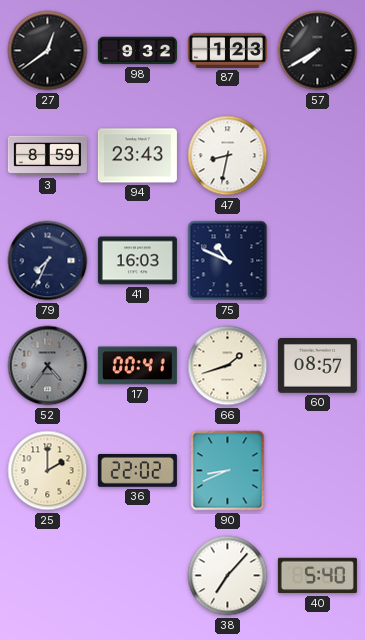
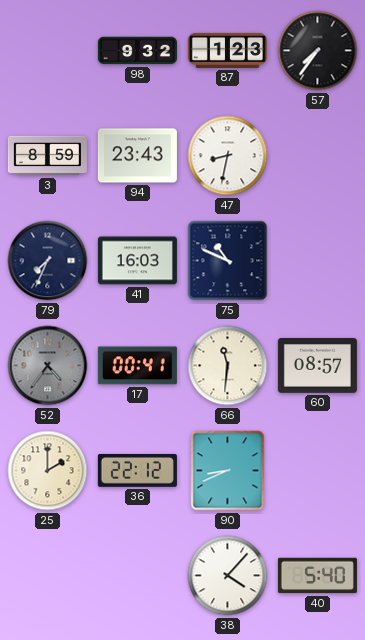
27: 12:39 -> none
57: 7:40 -> 7:36
66: 1:42 -> 11:31
36: 22:02 -> 22:12
38: 7:07 -> 4:07
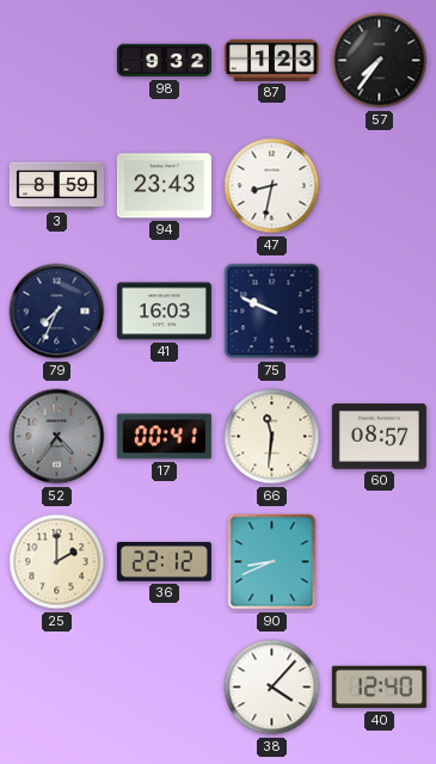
75: 10:49 -> 9:49
40: 5:40 -> 12:40
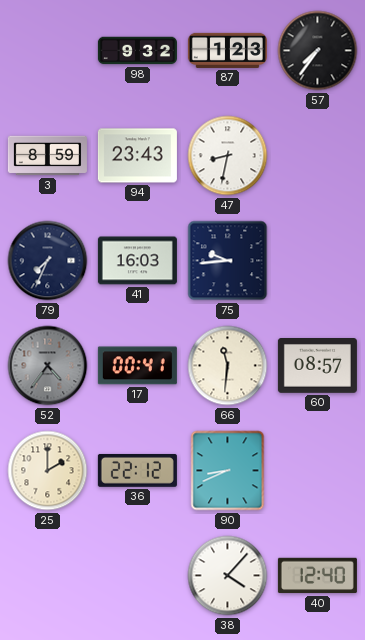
75: 9:49 -> 9:44
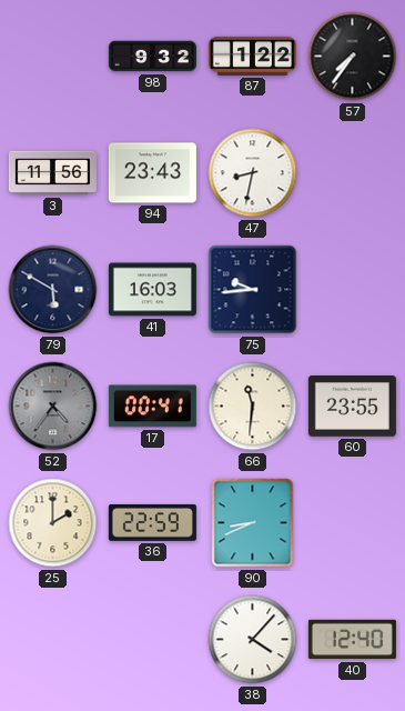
87: 1:23 -> 1:22
3: 8:59 -> 11:56
79: 7:34 -> 5:50
60: 08:57 -> 23:55
36: 22:12 -> 22:59
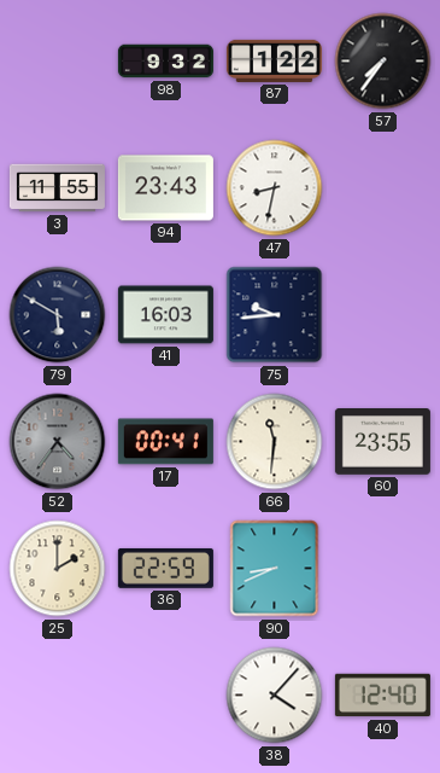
3: 11:56 -> 11:55
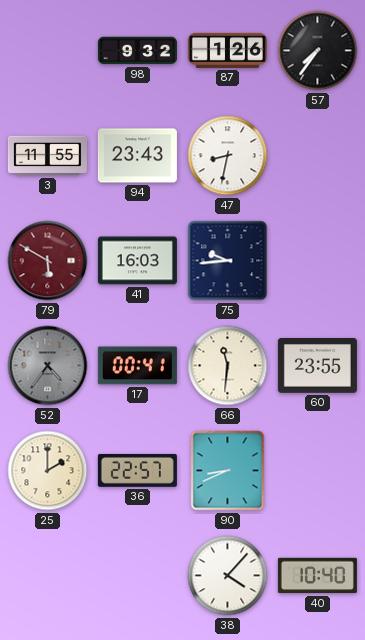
87: 1:22 -> 1:26
79 dial: navy -> burgundy
36: 22:59 -> 22:57
40: 12:40 -> 10:40
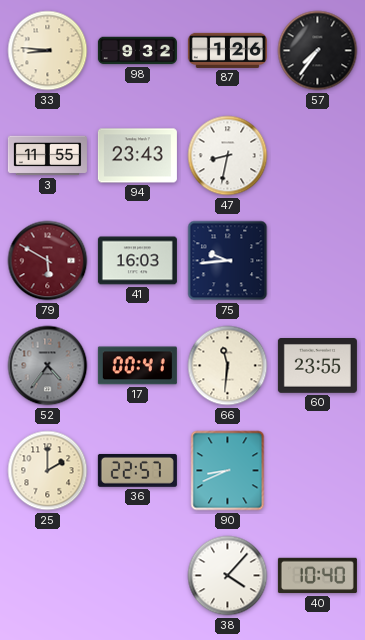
33: none -> 8:46
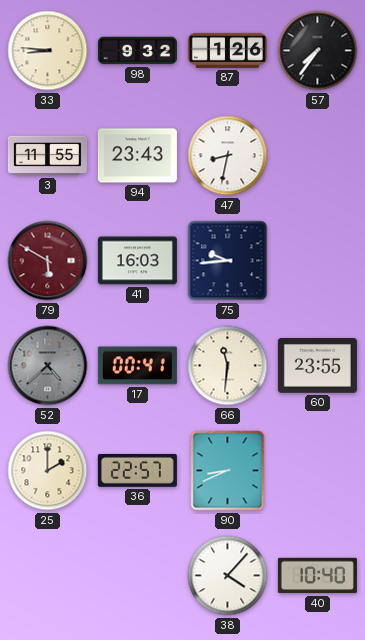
52: 4:36 -> 4:38
